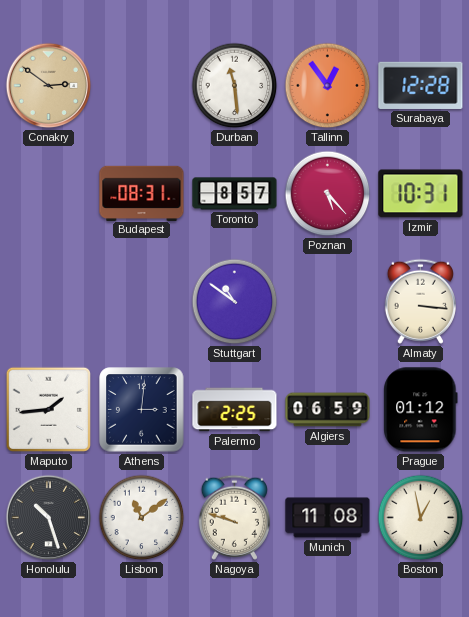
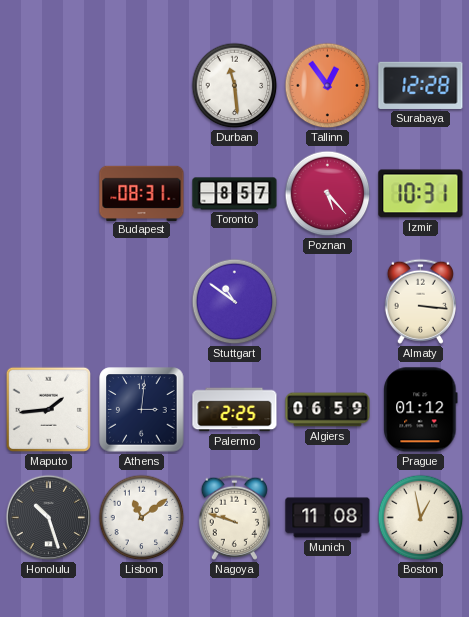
Conakry: 2:51 -> none
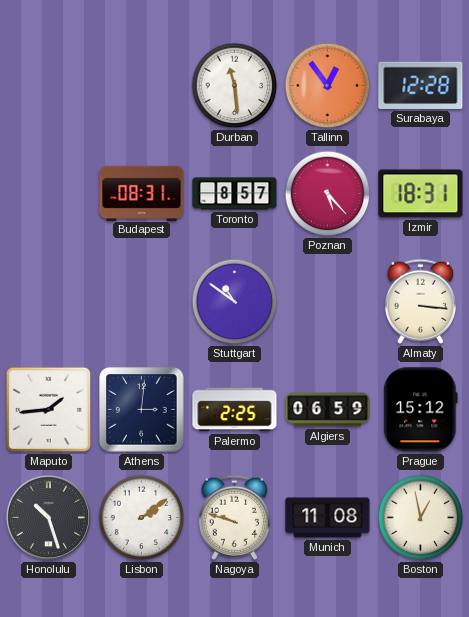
Izmir: 10:31 -> 18:31
Prague: 01:12 -> 15:12
Lisbon: 11:09 -> 2:09
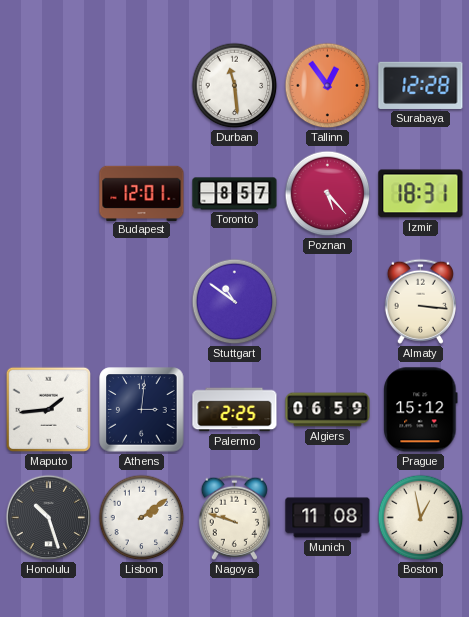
Budapest: 08:31 -> 12:01
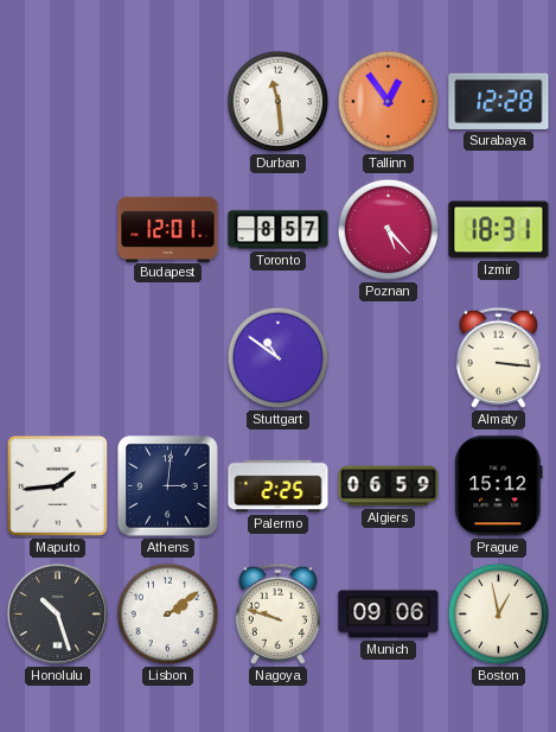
Munich: 11:08 -> 09:06
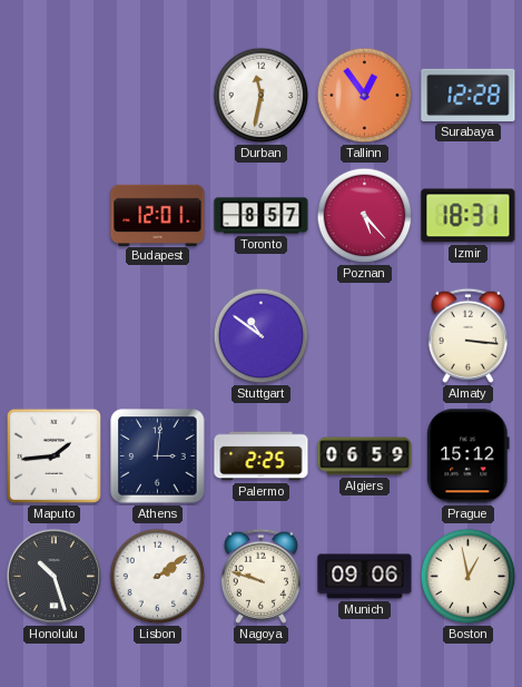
Durban: 11:29 -> 11:32
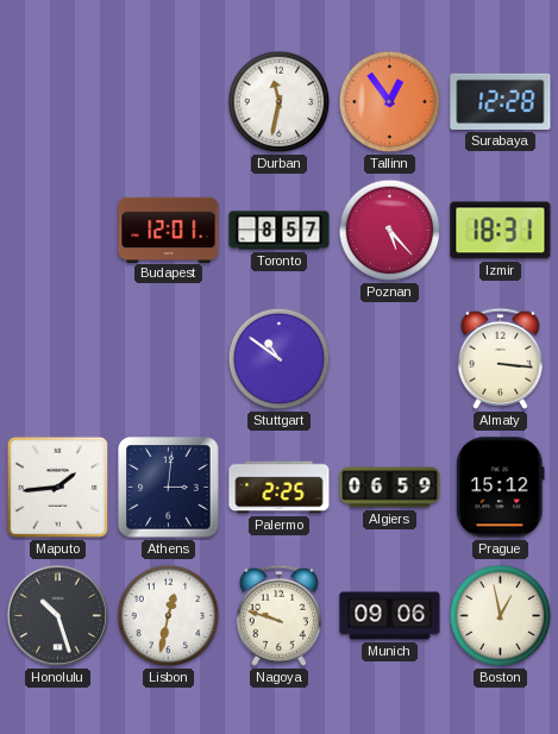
Lisbon: 2:09 -> 12:32
